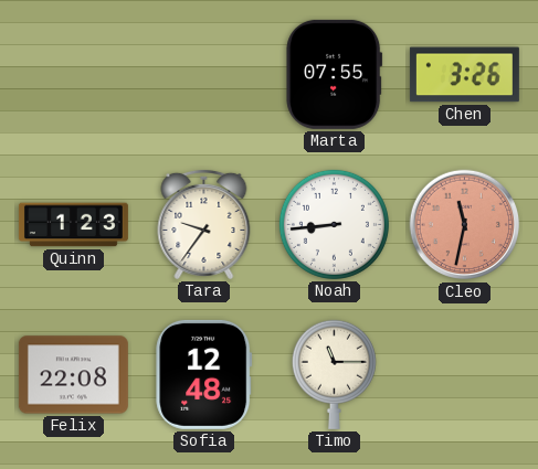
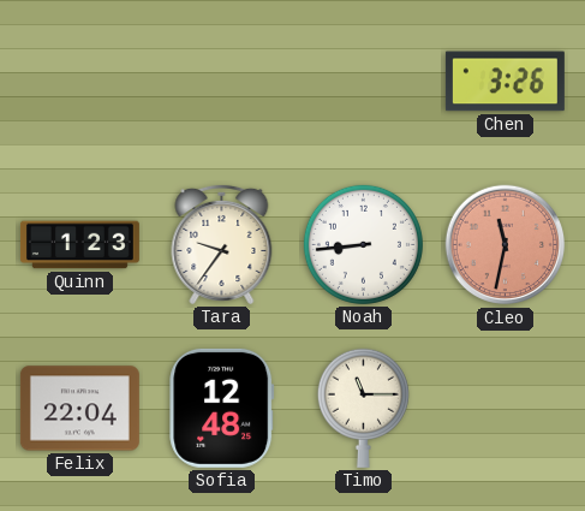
Marta: 07:55 -> none
Felix: 22:08 -> 22:04
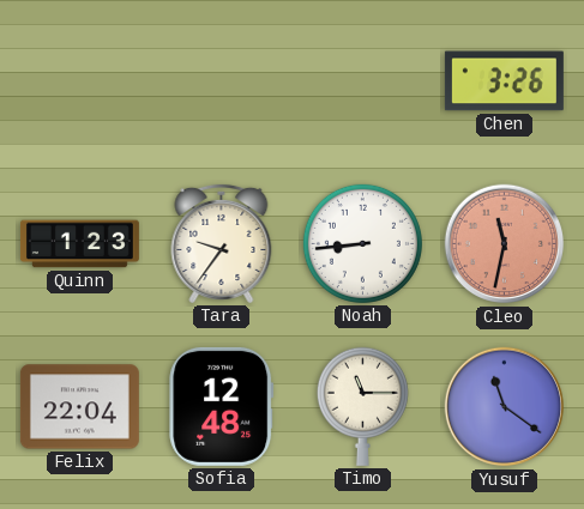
Yusuf: none -> 11:21
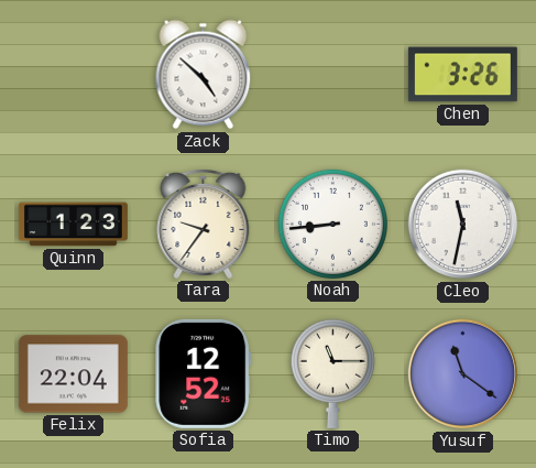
Zack: none -> 4:52
Cleo dial: salmon -> white
Sofia: 12:48 -> 12:52
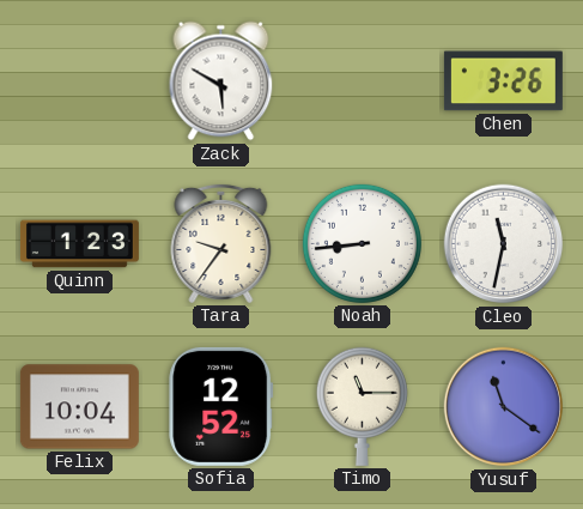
Zack: 4:52 -> 5:50
Felix: 22:04 -> 10:04
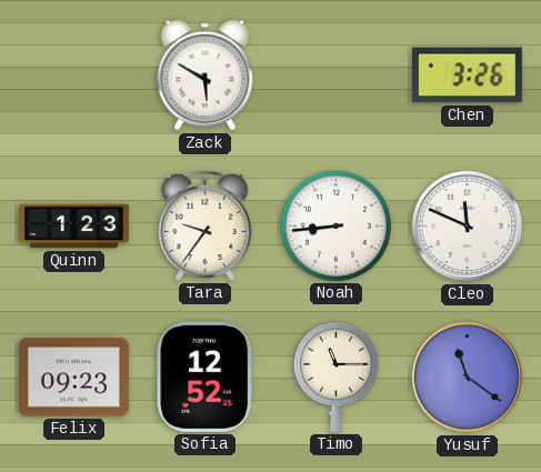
Cleo: 11:32 -> 11:49
Felix: 10:04 -> 09:23
